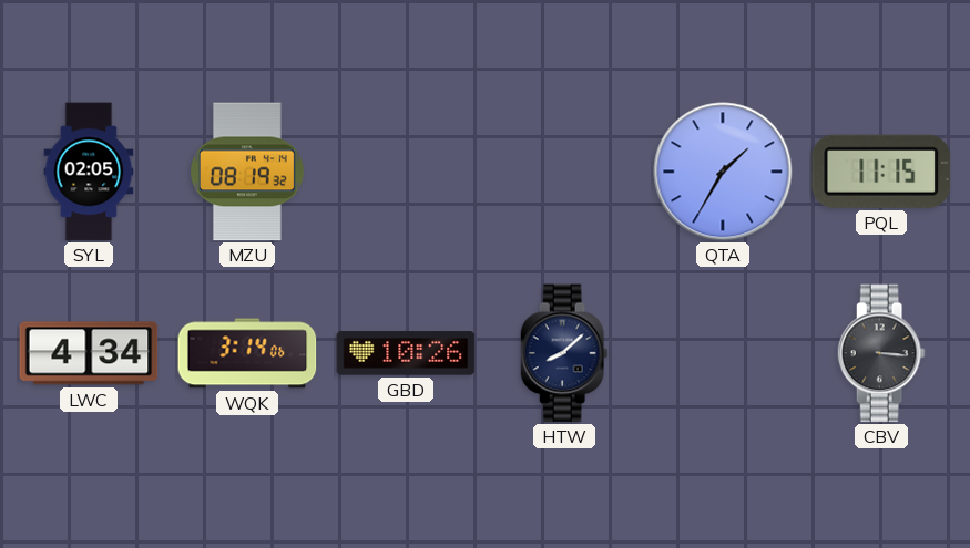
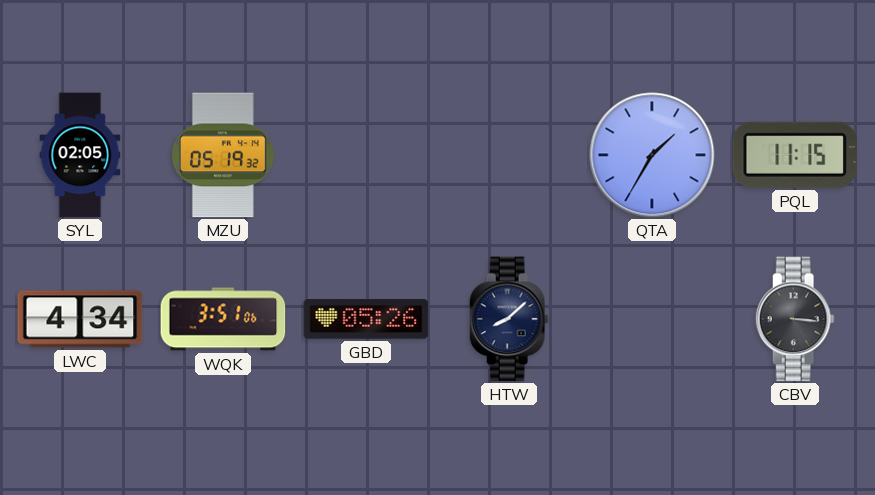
MZU: 08:19 -> 05:19
WQK: 3:14 -> 3:51
GBD: 10:26 -> 05:26
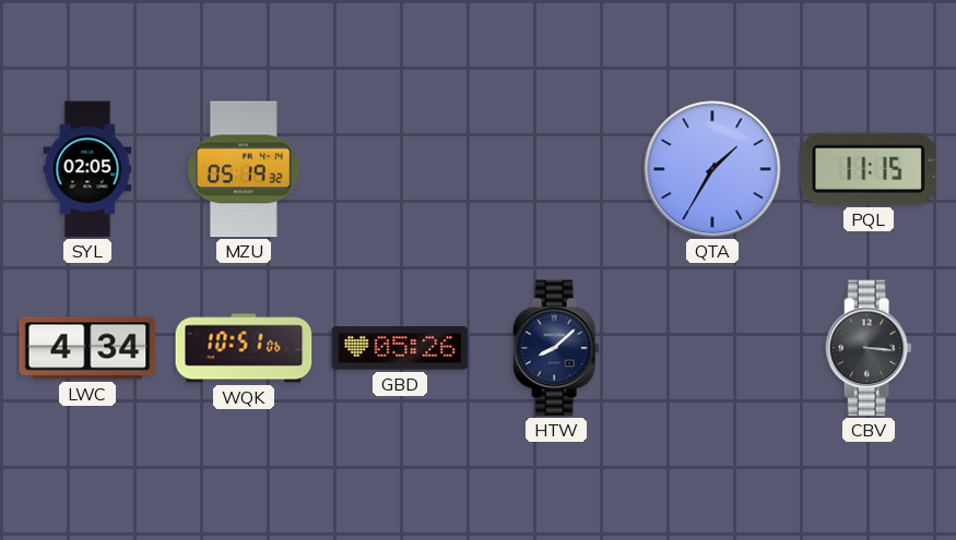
WQK: 3:51 -> 10:51
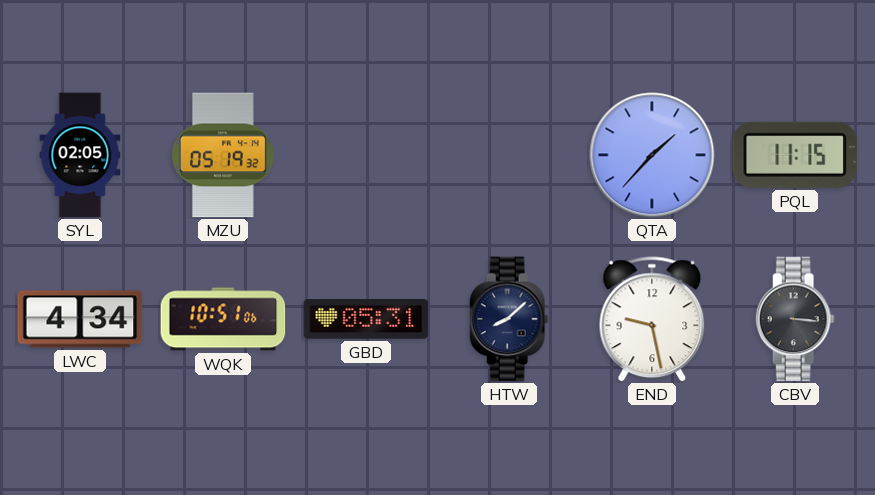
QTA: 1:35 -> 1:37
GBD: 05:26 -> 05:31
END: none -> 9:28
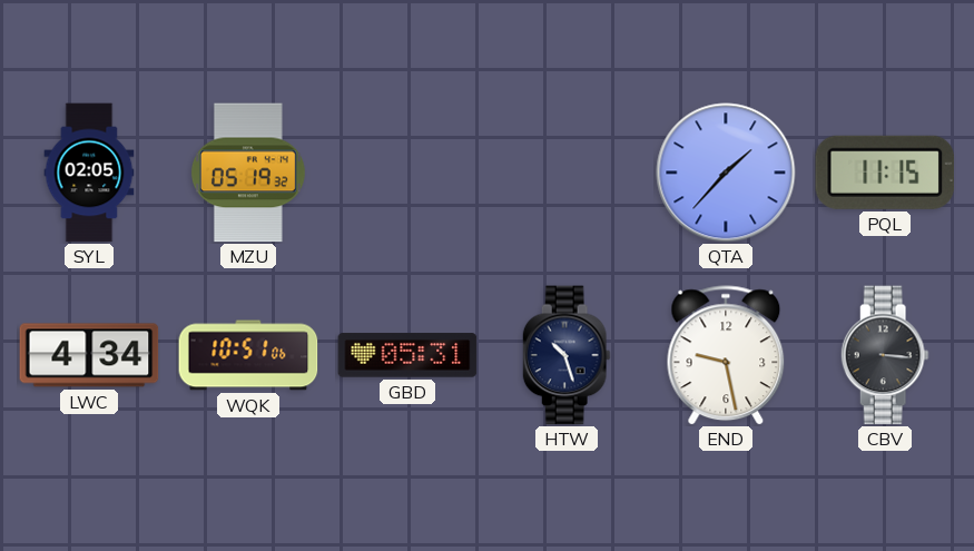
HTW: 8:08 -> 10:27
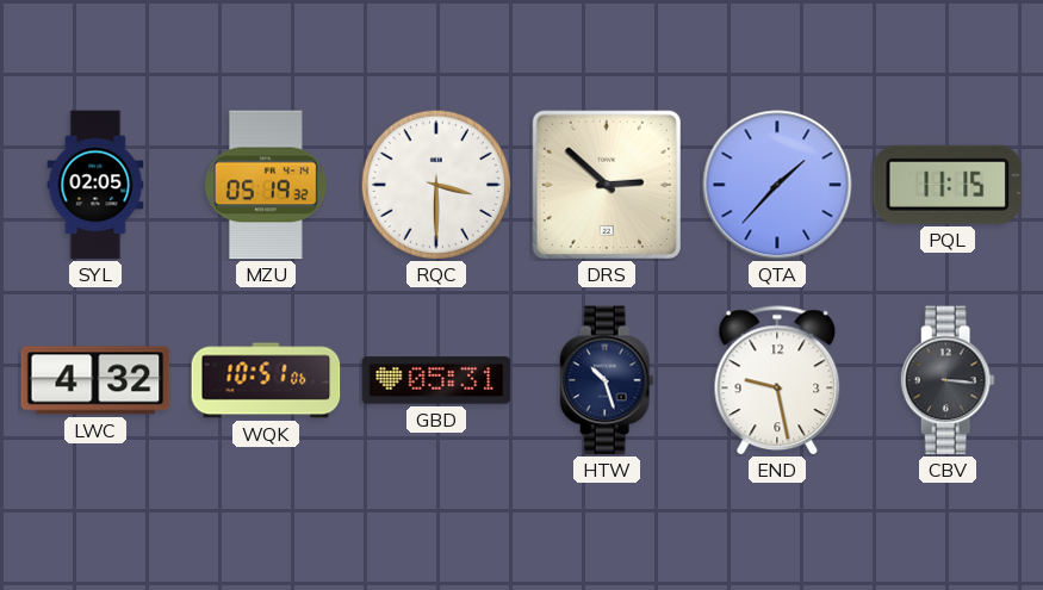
RQC: none -> 3:30
DRS: none -> 2:52
LWC: 4:34 -> 4:32
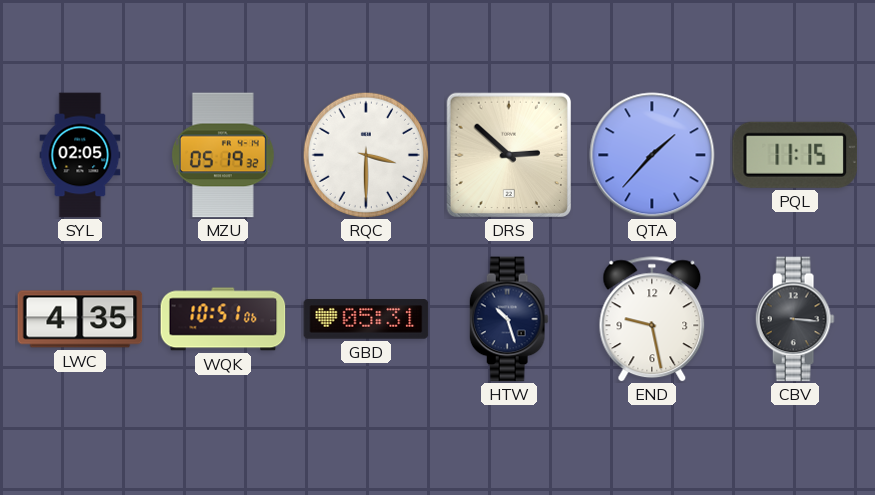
LWC: 4:32 -> 4:35
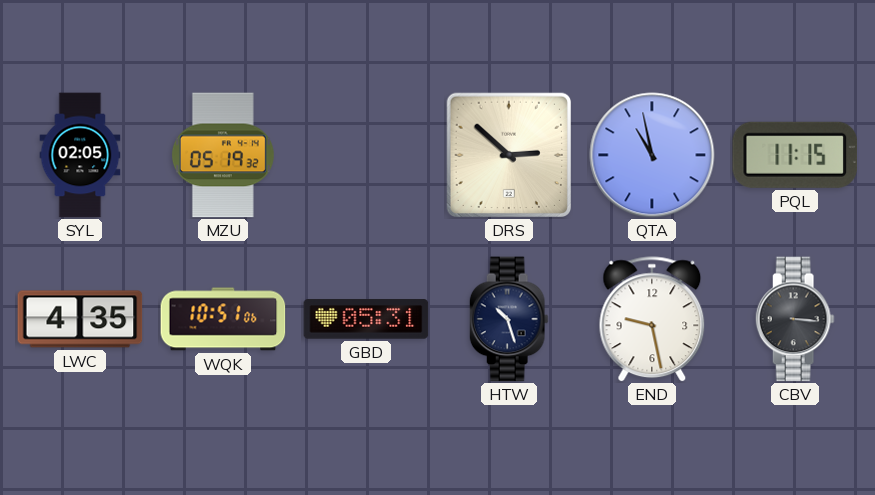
RQC: 3:30 -> none
QTA: 1:37 -> 10:58
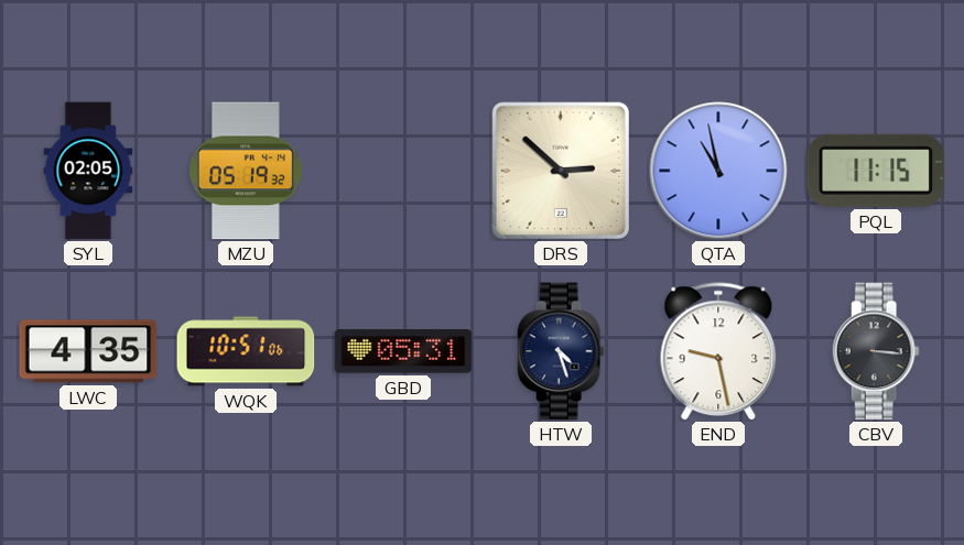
HTW: 10:27 -> 4:27
